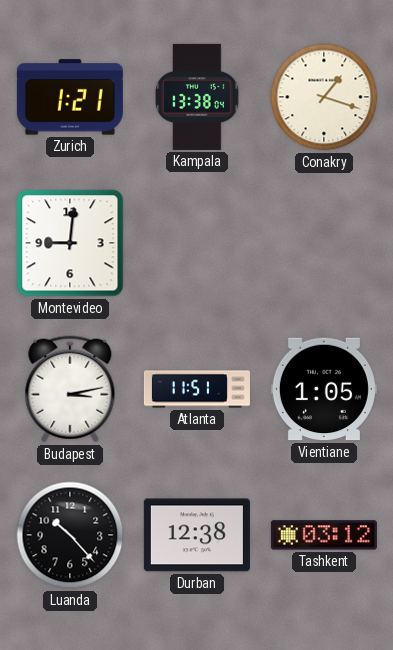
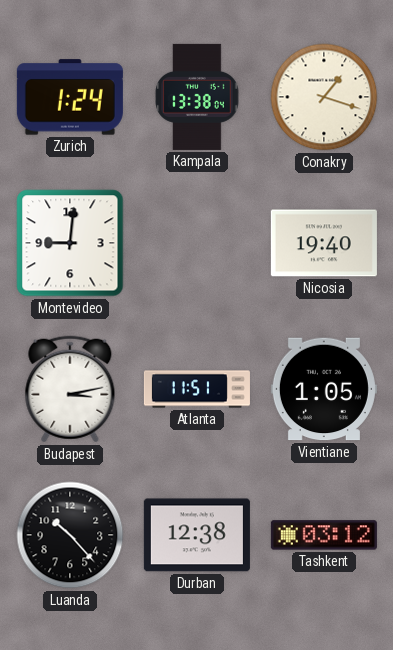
Zurich: 1:21 -> 1:24
Nicosia: none -> 19:40
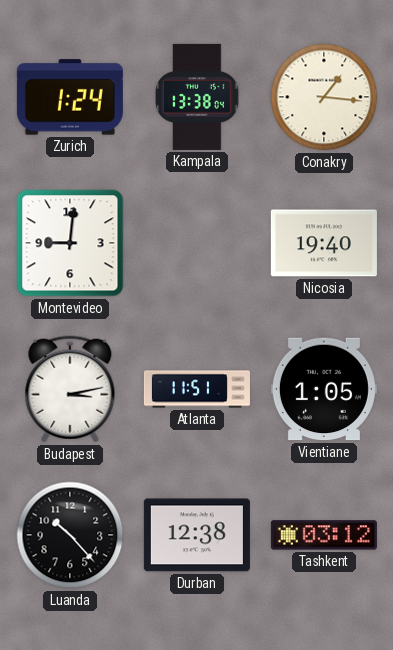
Conakry: 1:18 -> 1:16
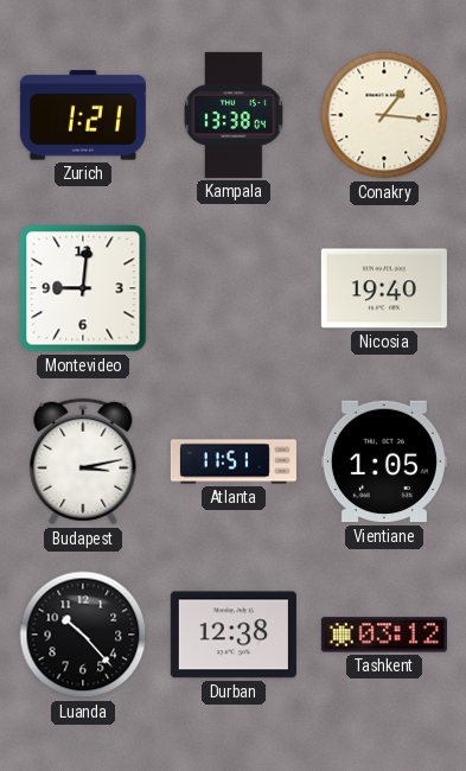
Zurich: 1:24 -> 1:21
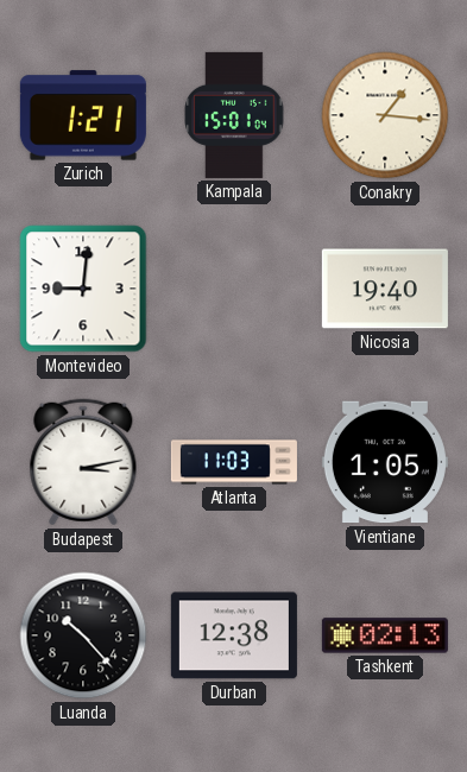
Kampala: 13:38 -> 15:01
Atlanta: 11:51 -> 11:03
Tashkent: 03:12 -> 02:13
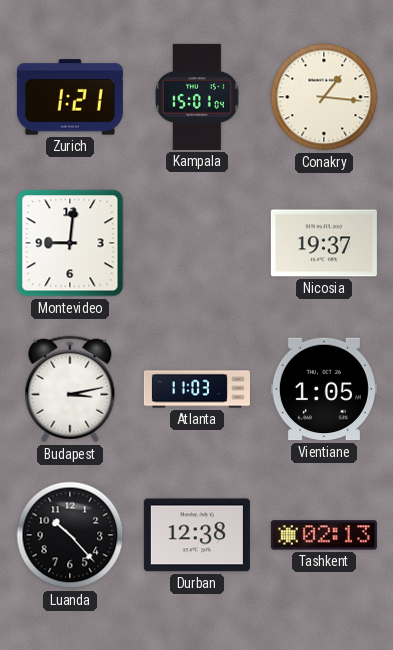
Nicosia: 19:40 -> 19:37
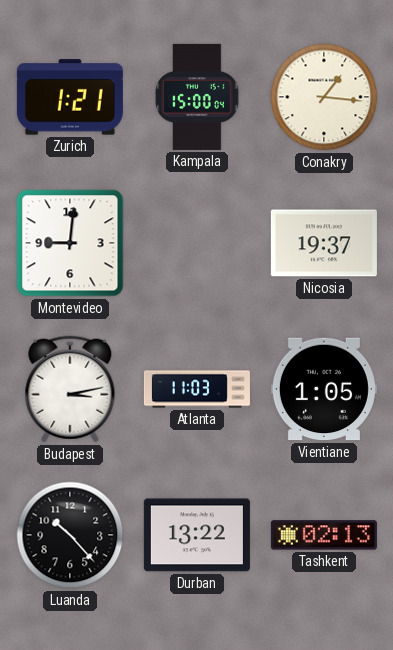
Kampala: 15:01 -> 15:00
Durban: 12:38 -> 13:22
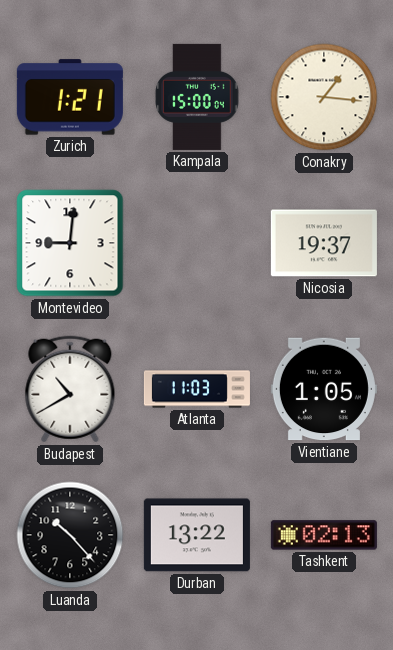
Budapest: 3:13 -> 10:40
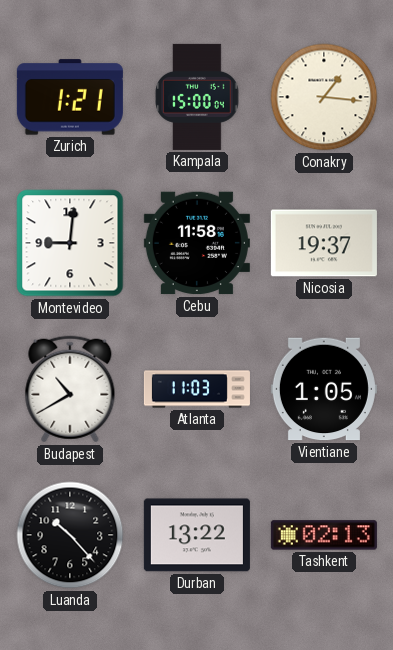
Cebu: none -> 11:58
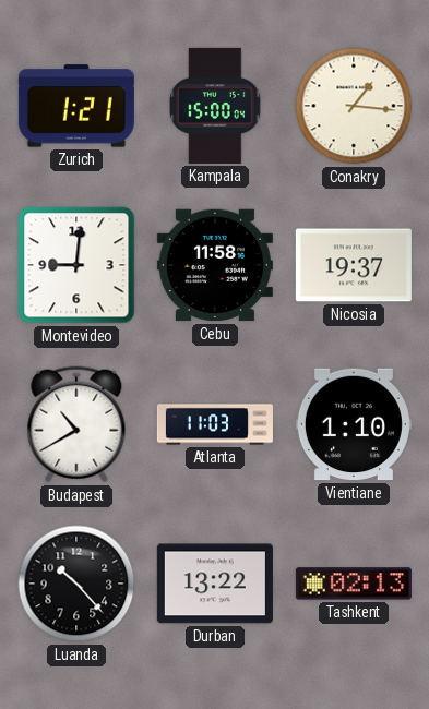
Vientiane: 1:05 -> 1:10
